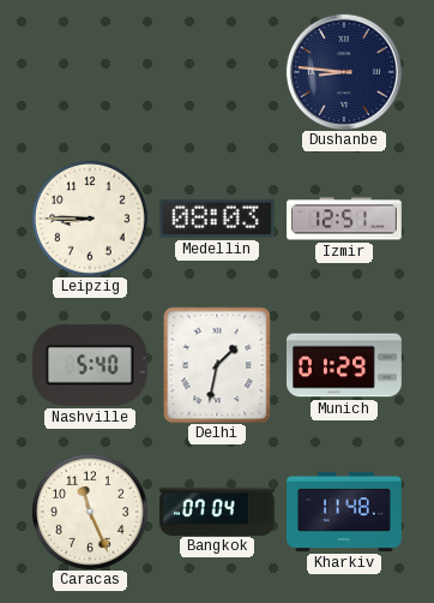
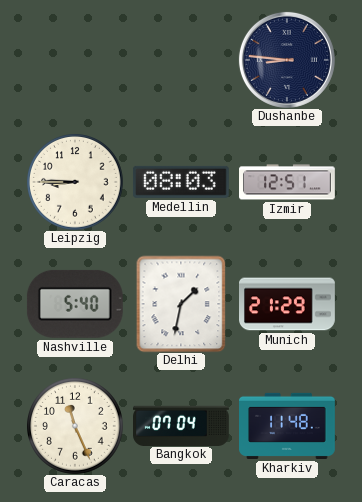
Munich: 01:29 -> 21:29
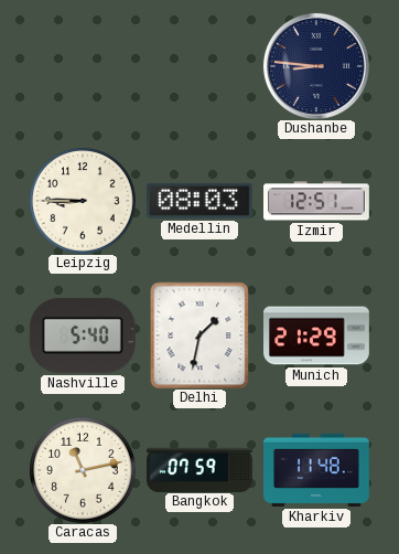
Caracas: 11:26 -> 11:13
Bangkok: 07:04 -> 07:59
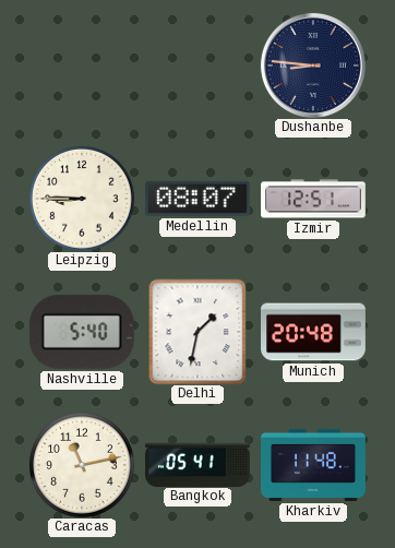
Medellin: 08:03 -> 08:07
Munich: 21:29 -> 20:48
Bangkok: 07:59 -> 05:41
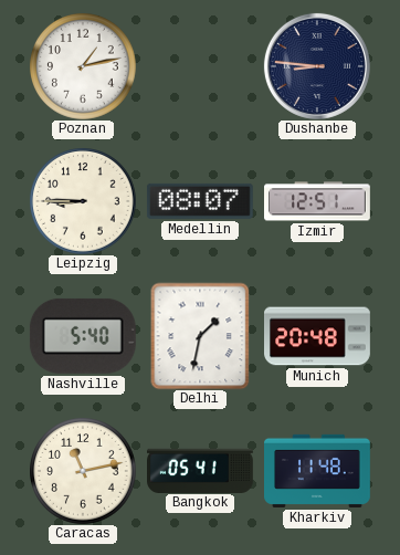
Poznan: none -> 1:13
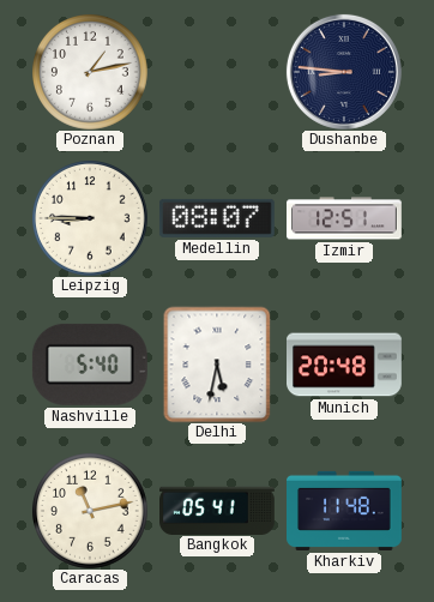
Delhi: 1:32 -> 5:32
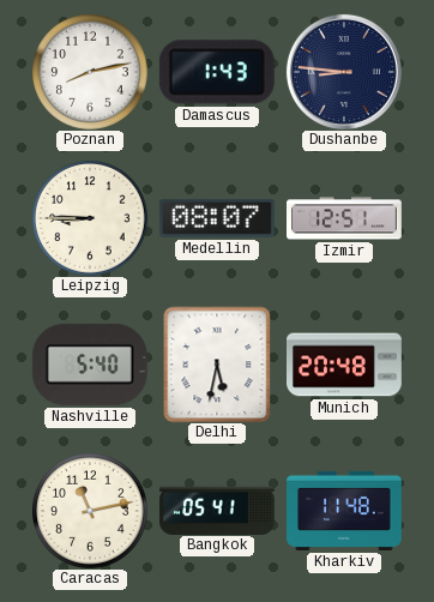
Poznan: 1:13 -> 8:13
Damascus: none -> 1:43
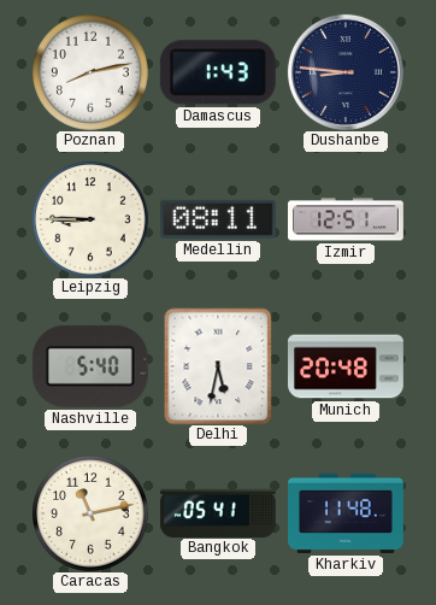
Medellin: 08:07 -> 08:11
